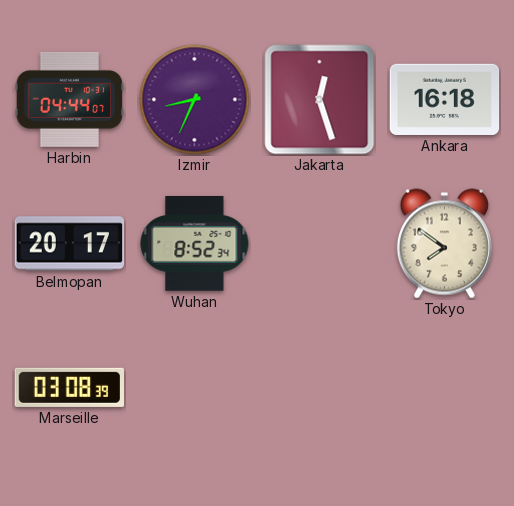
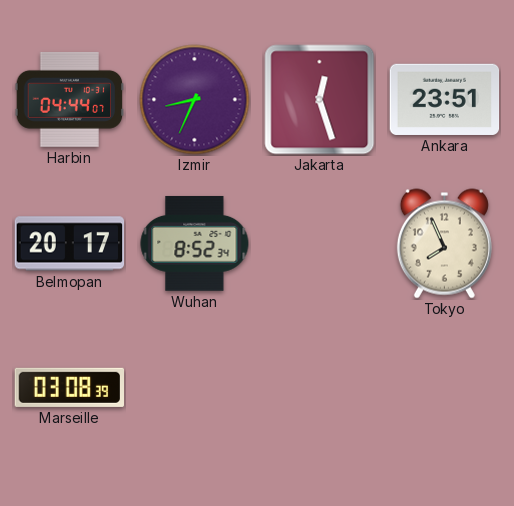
Ankara: 16:18 -> 23:51
Tokyo: 7:51 -> 7:56
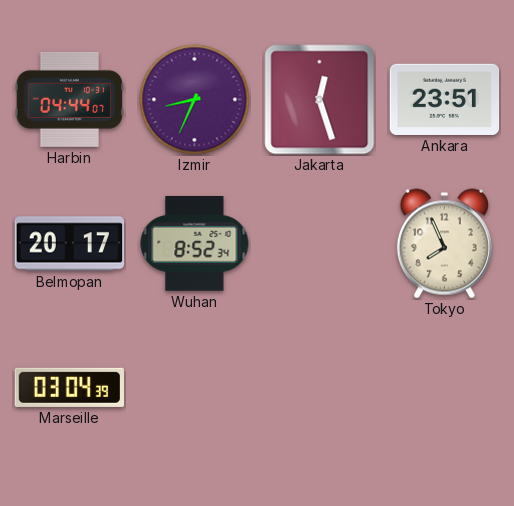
Marseille: 03:08 -> 03:04
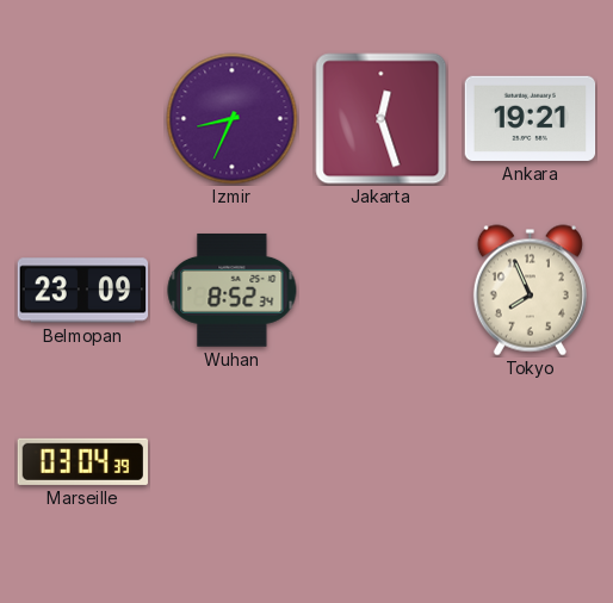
Harbin: 04:44 -> none
Ankara: 23:51 -> 19:21
Belmopan: 20:17 -> 23:09
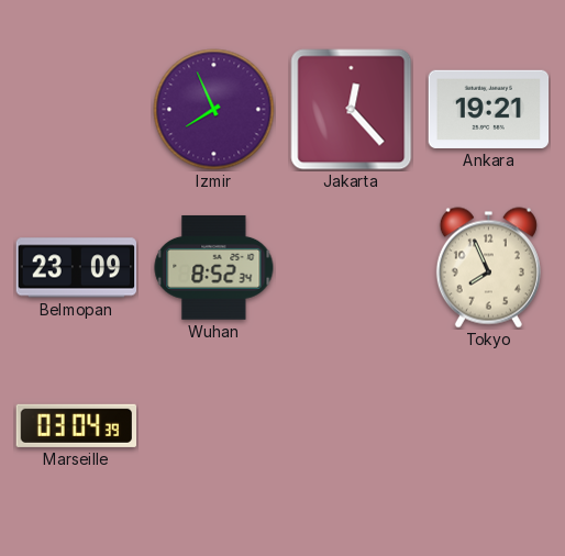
Izmir: 8:34 -> 7:56
Jakarta: 12:27 -> 12:23
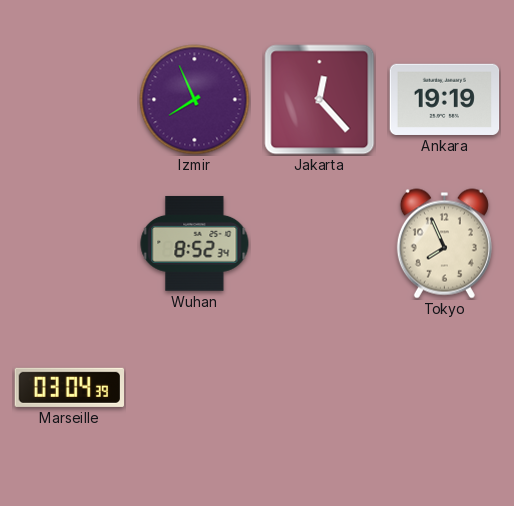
Ankara: 19:21 -> 19:19
Belmopan: 23:09 -> none
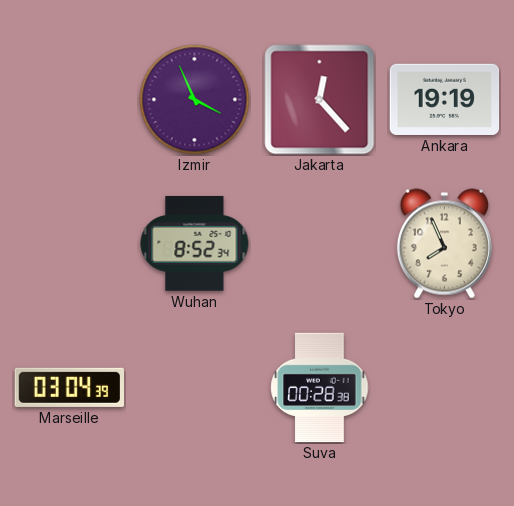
Izmir: 7:56 -> 3:56
Suva: none -> 00:28
